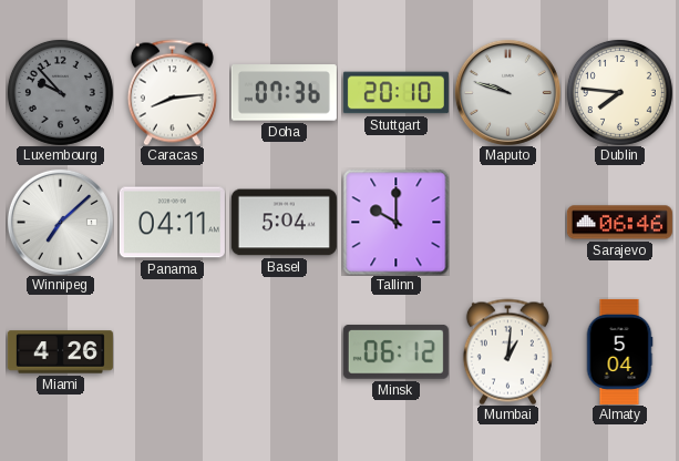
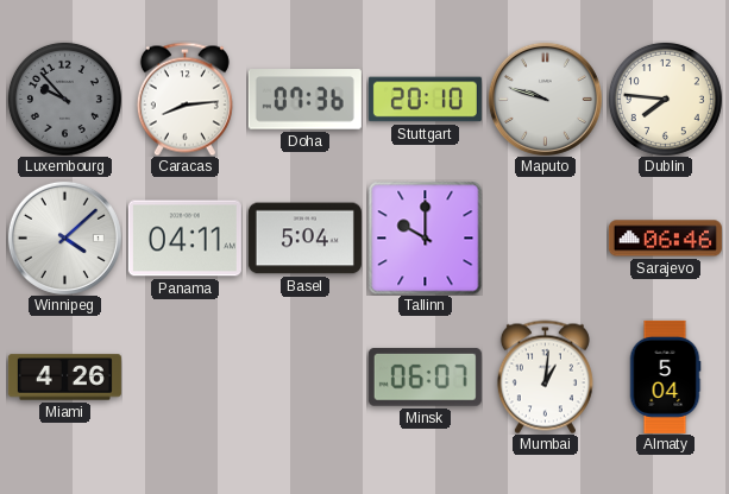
Winnipeg: 7:08 -> 4:08
Minsk: 06:12 -> 06:07
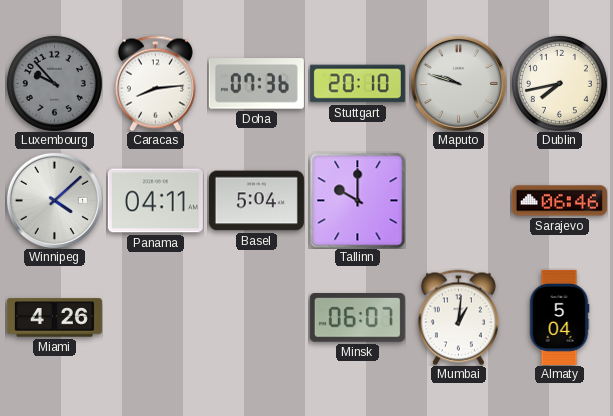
Dublin: 7:46 -> 7:43
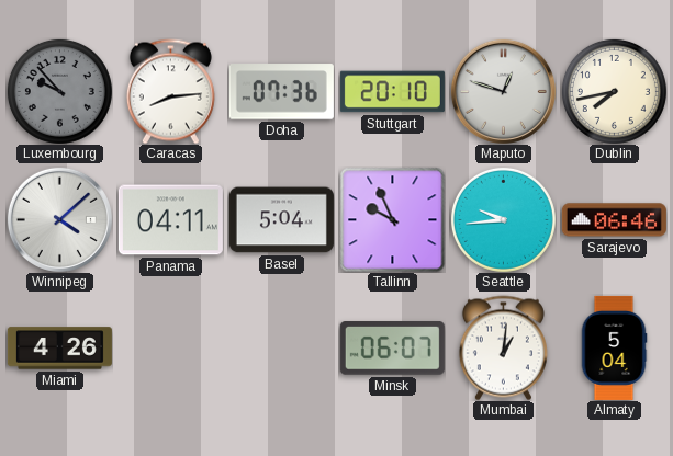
Maputo: 9:48 -> 12:48
Tallinn: 10:00 -> 9:56
Seattle: none -> 9:44
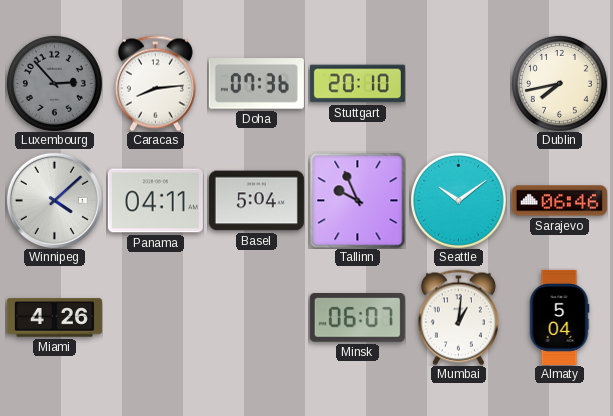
Luxembourg: 9:53 -> 2:53
Maputo: 12:48 -> none
Seattle: 9:44 -> 10:09
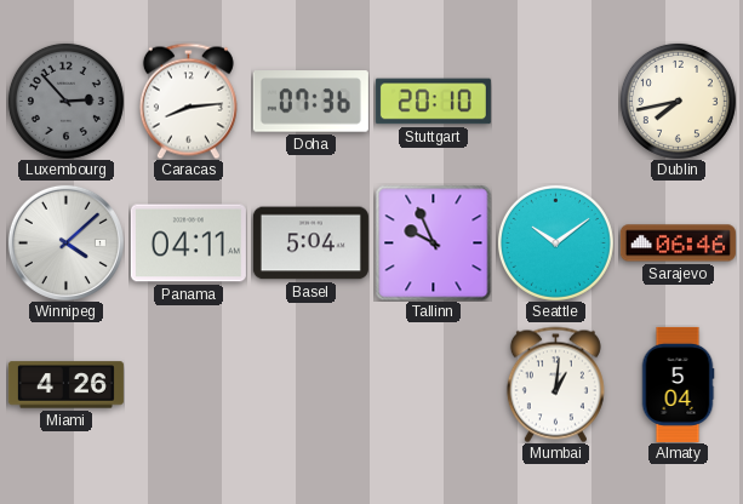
Minsk: 06:07 -> none
